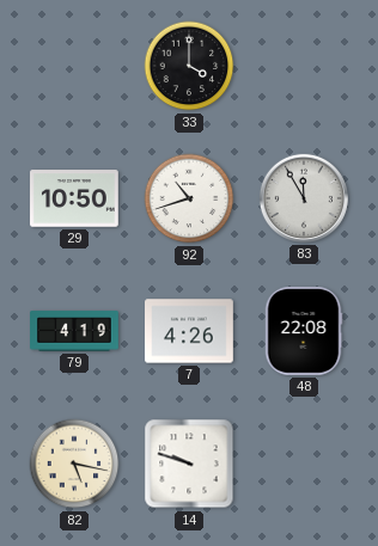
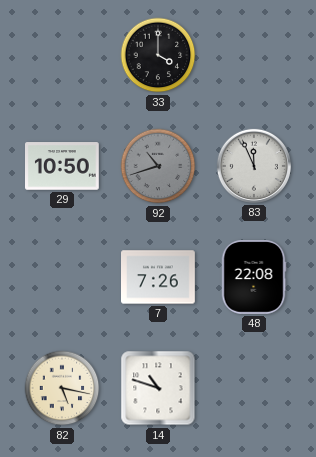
92 dial: white -> grey
83: 11:55 -> 11:56
79: 4:19 -> none
7: 4:26 -> 7:26
14: 9:48 -> 10:48
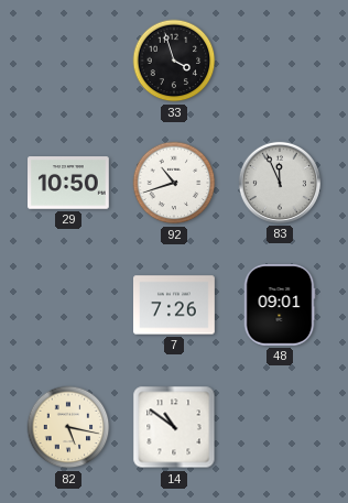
33: 4:00 -> 3:57
92 dial: grey -> white
48: 22:08 -> 09:01
14: 10:48 -> 10:51
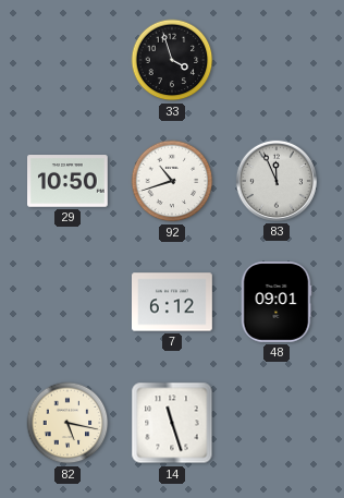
7: 7:26 -> 6:12
14: 10:51 -> 11:27
